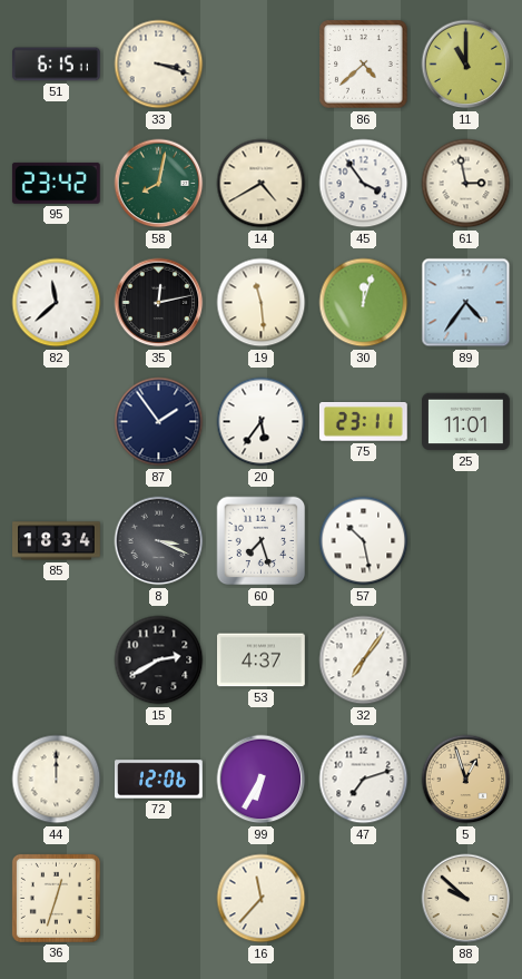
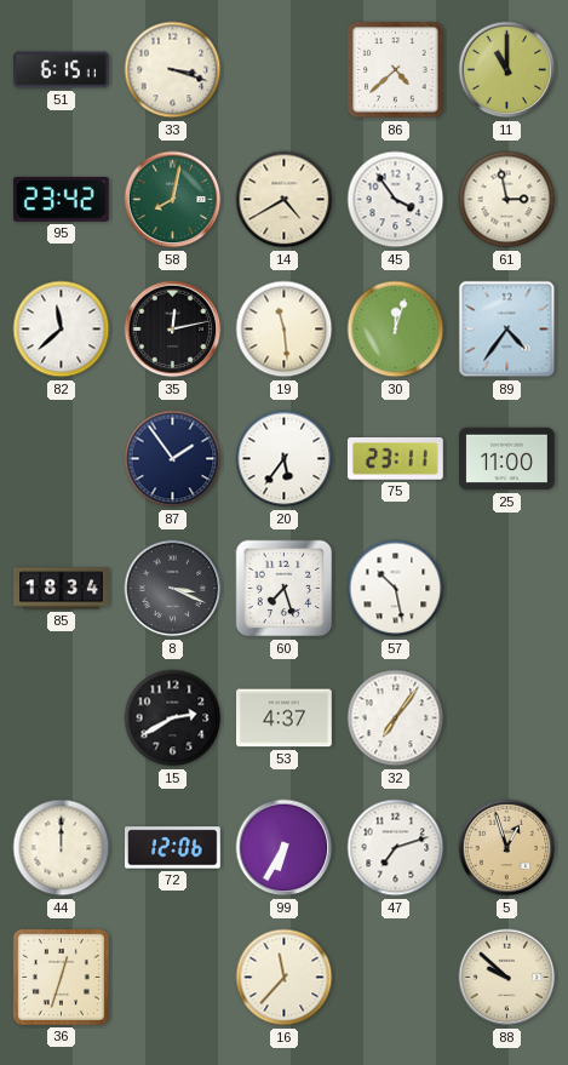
25: 11:01 -> 11:00
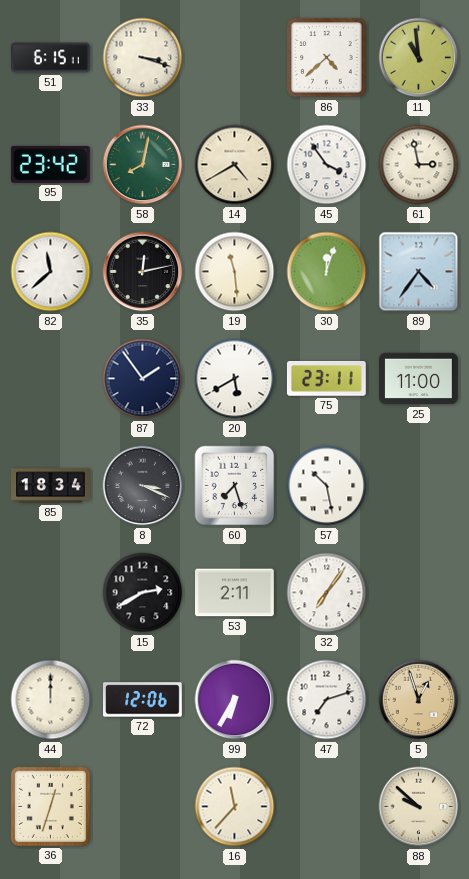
11: 11:00 -> 10:59
20: 5:36 -> 5:40
53: 4:37 -> 2:11
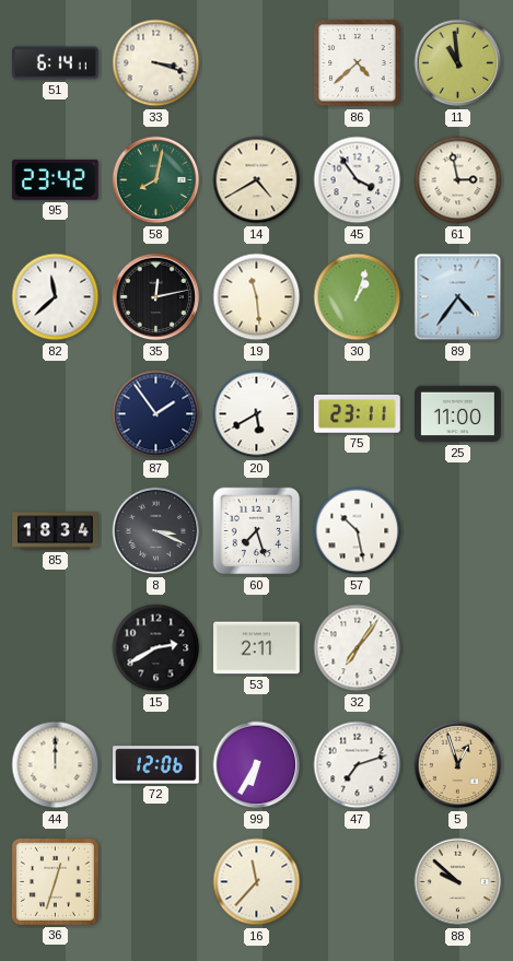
51: 6:15 -> 6:14
30: 12:03 -> 1:03
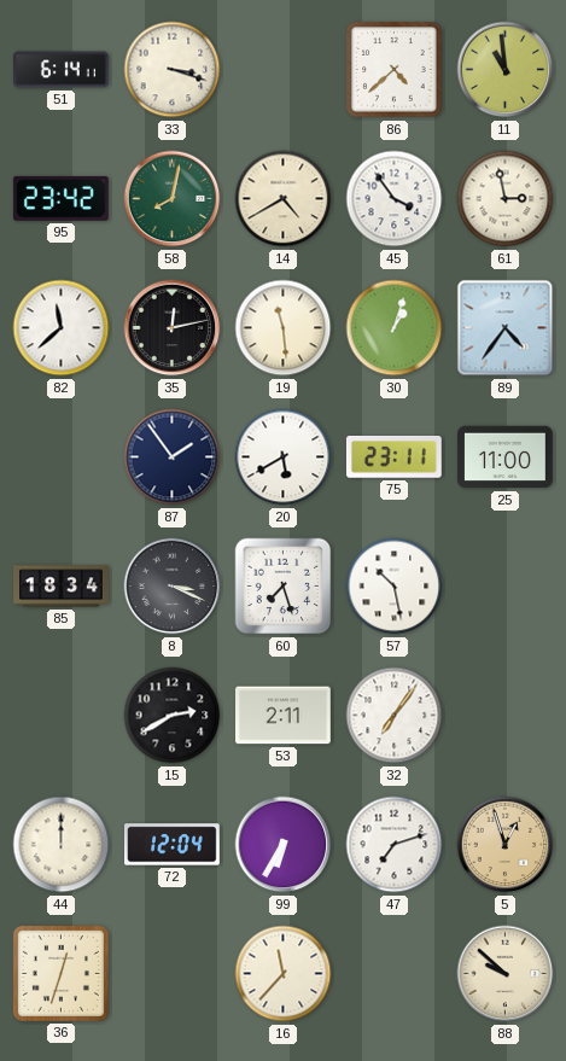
72: 12:06 -> 12:04
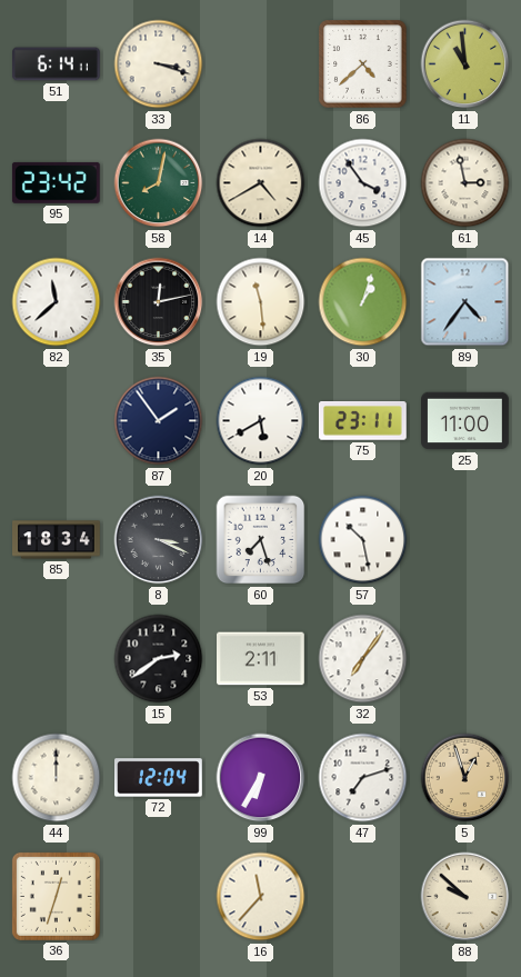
15: 2:40 -> 2:39
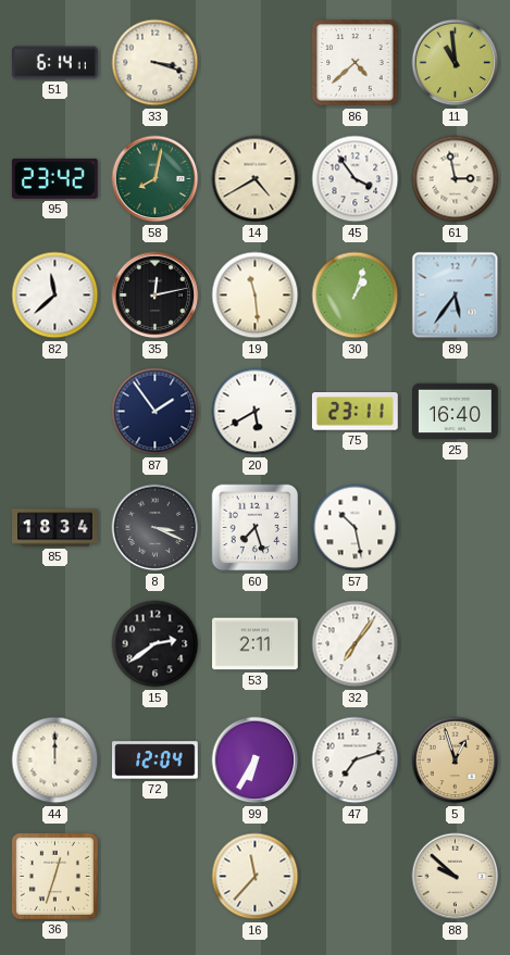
89: 4:36 -> 5:36
25: 11:00 -> 16:40
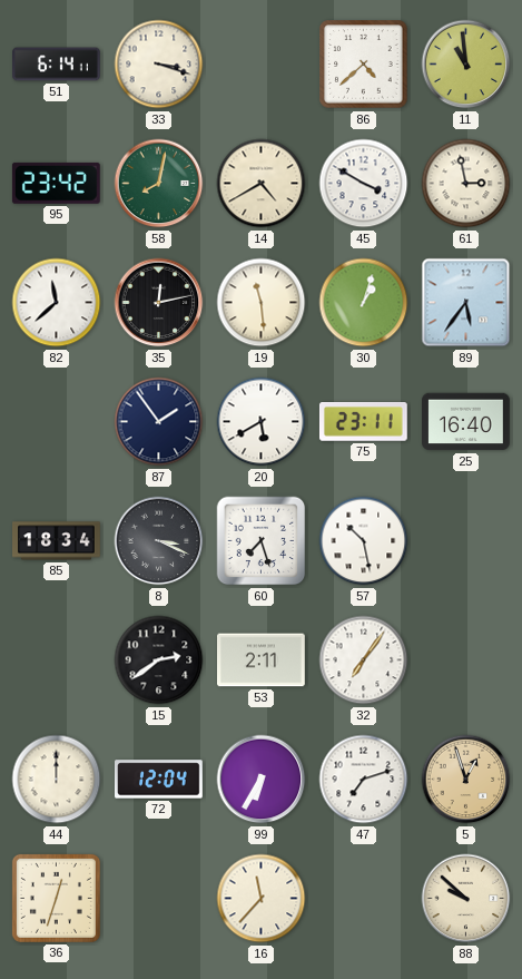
45: 3:54 -> 3:50
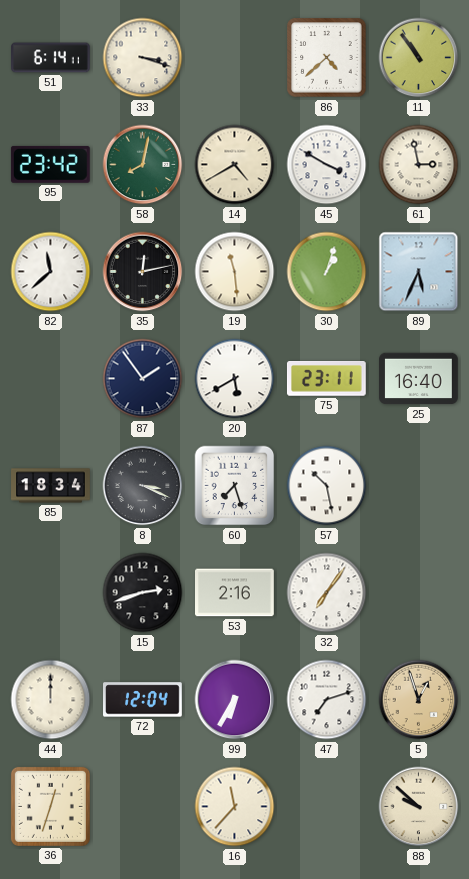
11: 10:59 -> 10:54
89: 5:36 -> 5:34
15: 2:39 -> 2:42
53: 2:11 -> 2:16
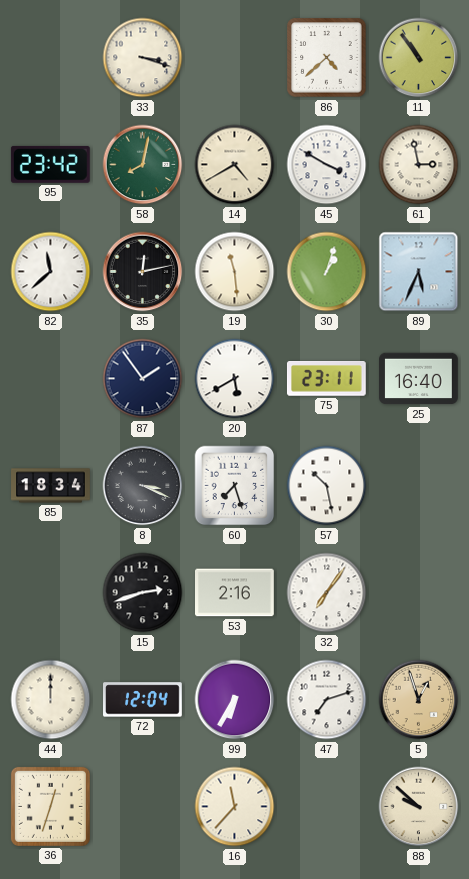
51: 6:14 -> none
